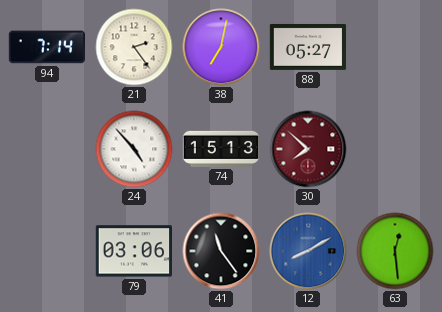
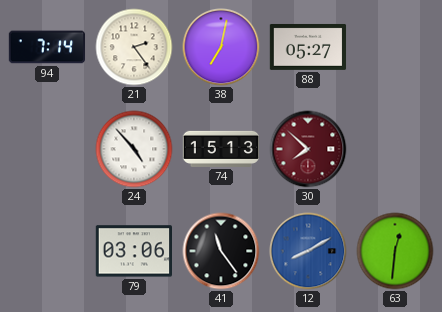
63: 12:29 -> 12:31
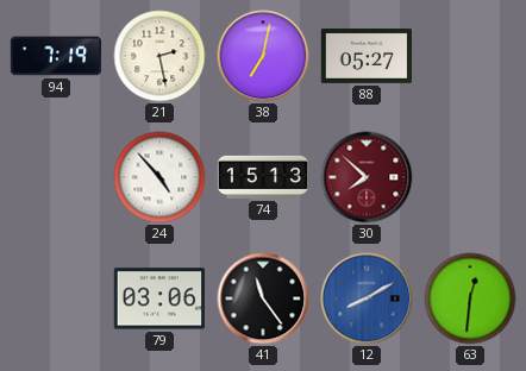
94: 7:14 -> 7:19
21: 2:24 -> 2:28
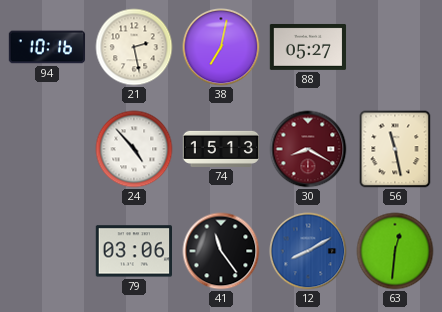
94: 7:19 -> 10:16
30: 7:52 -> 8:20
56: none -> 11:28
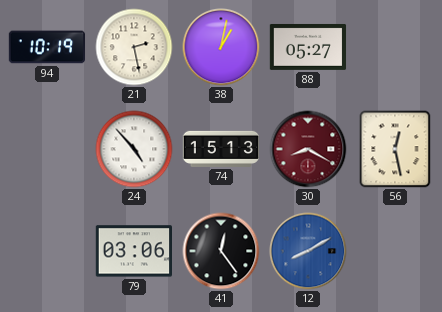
94: 10:16 -> 10:19
38: 7:02 -> 1:02
56: 11:28 -> 12:28
41: 11:24 -> 12:24
63: 12:31 -> none
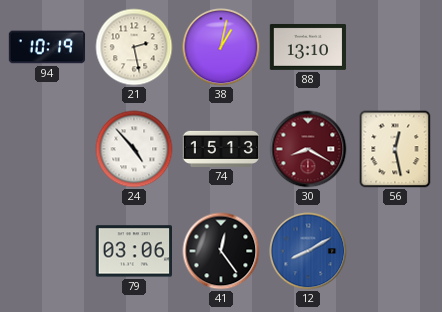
88: 05:27 -> 13:10
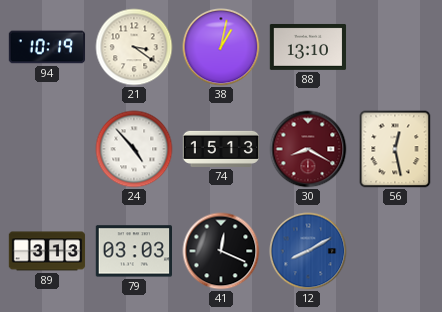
21: 2:28 -> 3:21
89: none -> 3:13
79: 03:06 -> 03:03
41: 12:24 -> 12:19
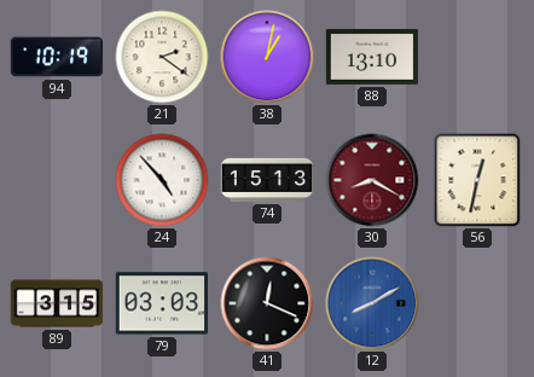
21: 3:21 -> 2:21
56: 12:28 -> 12:32
89: 3:13 -> 3:15
